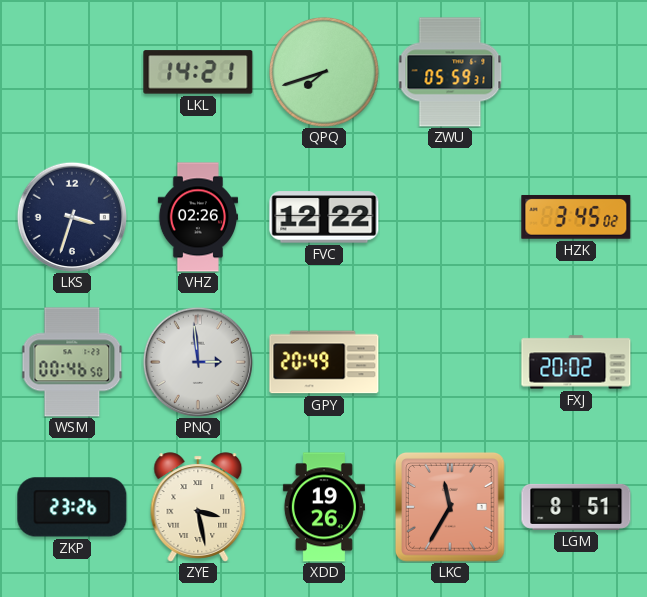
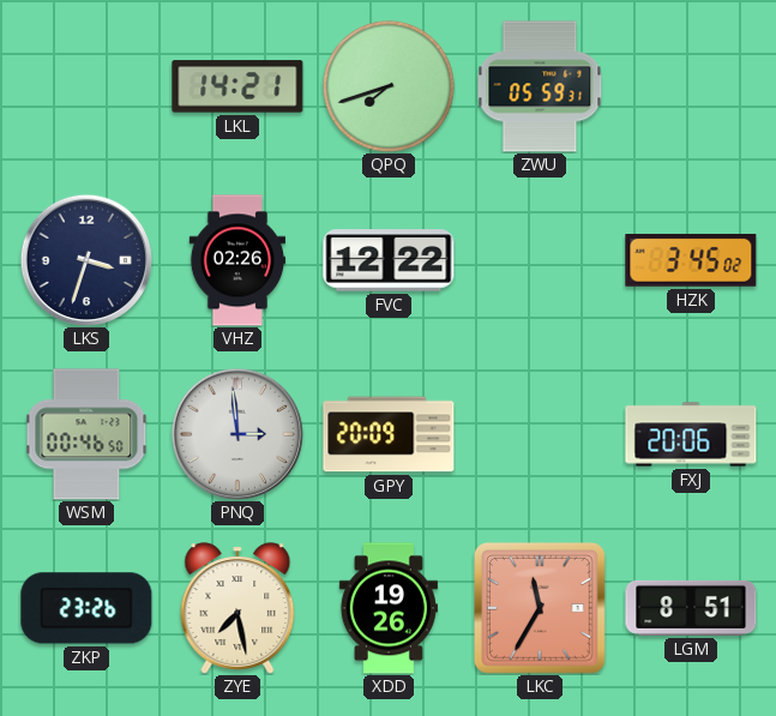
GPY: 20:49 -> 20:09
FXJ: 20:02 -> 20:06
ZYE: 3:28 -> 7:28
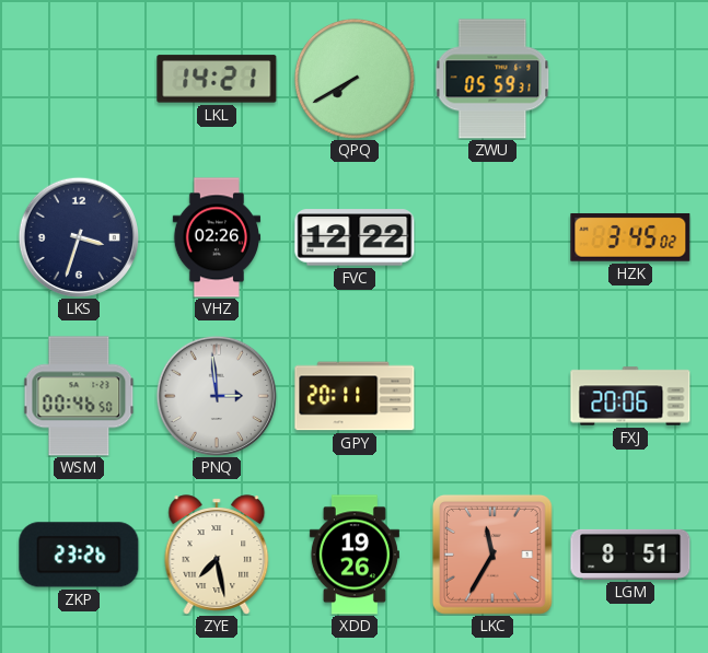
QPQ: 7:42 -> 7:40
GPY: 20:09 -> 20:11
